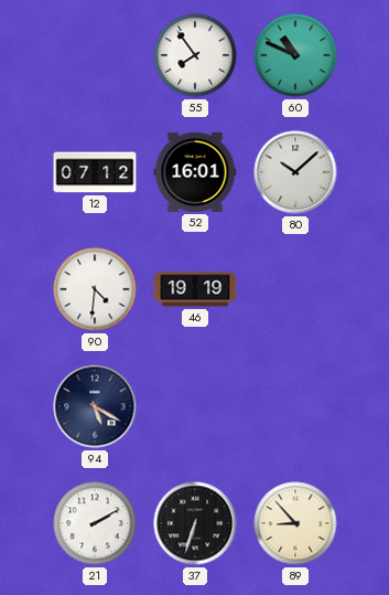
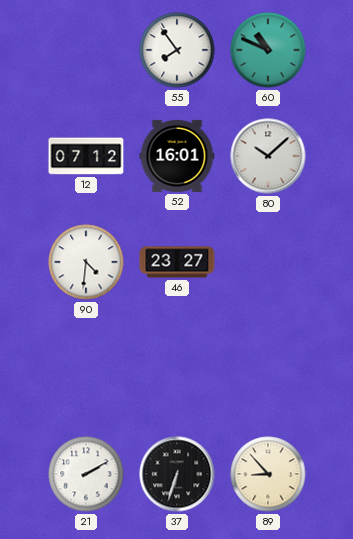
46: 19:19 -> 23:27
94: 5:20 -> none
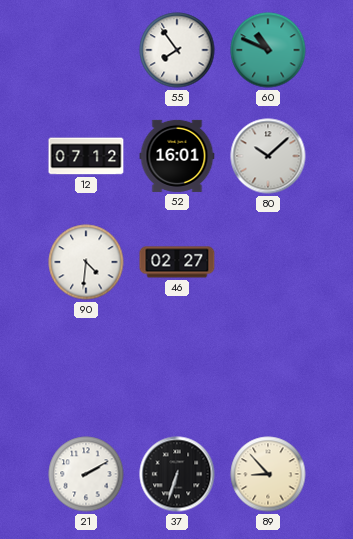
46: 23:27 -> 02:27
